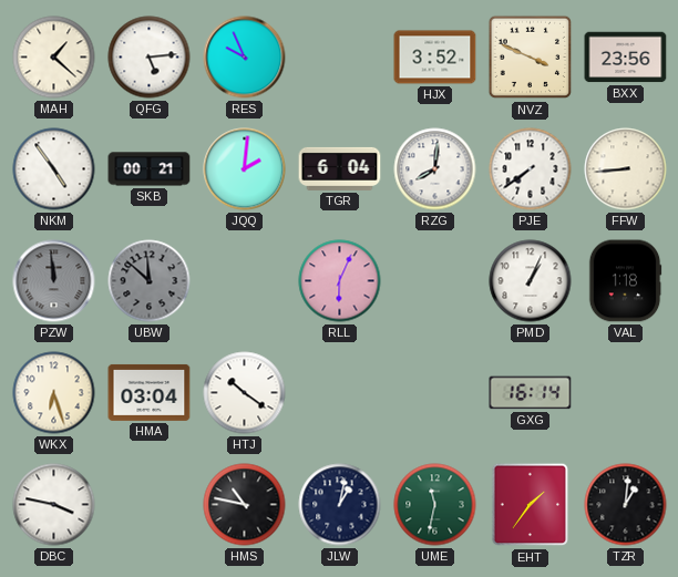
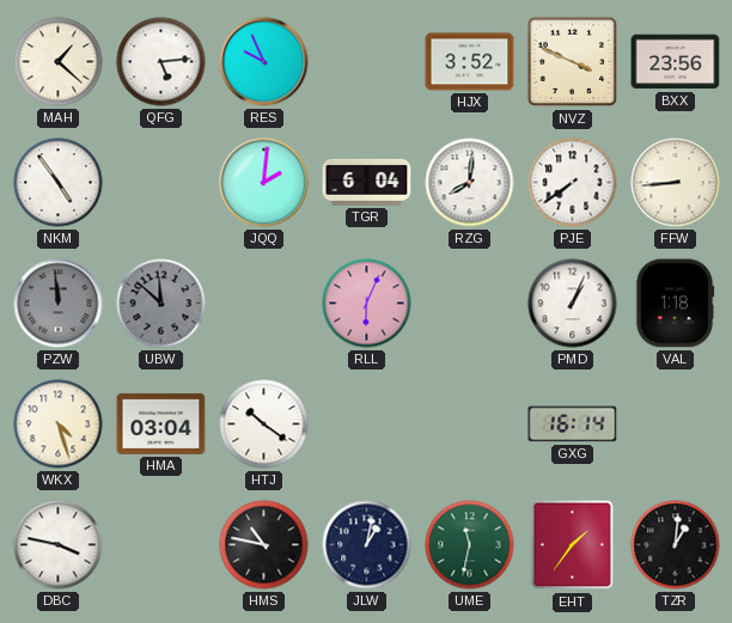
SKB: 00:21 -> none
WKX: 6:27 -> 4:27
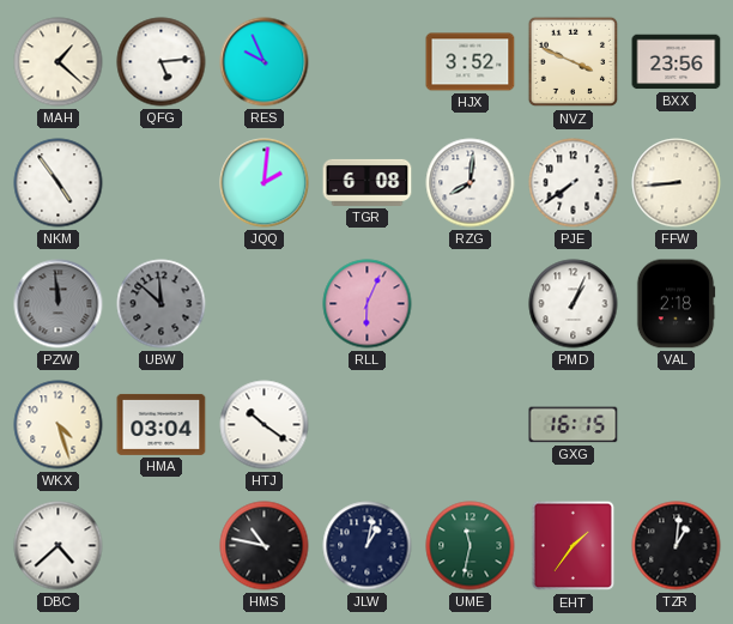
TGR: 6:04 -> 6:08
VAL: 1:18 -> 2:18
GXG: 16:14 -> 16:15
DBC: 3:47 -> 4:38
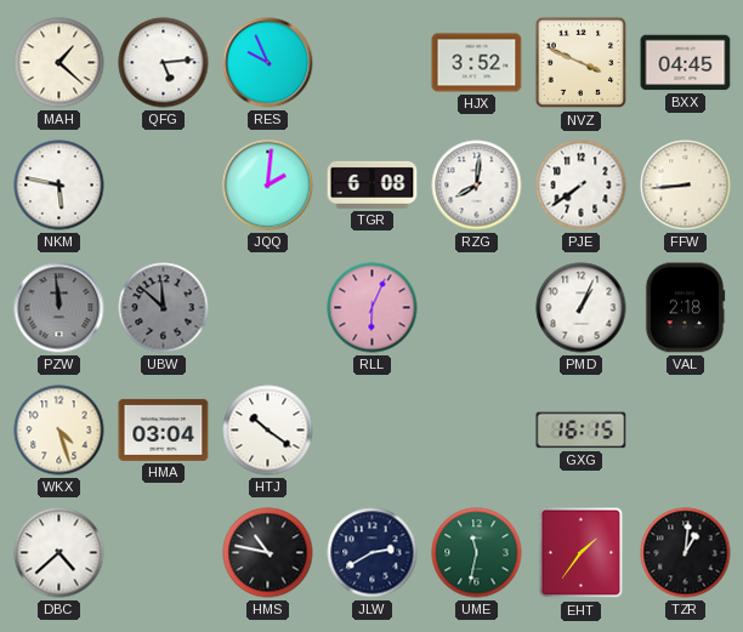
BXX: 23:56 -> 04:45
NKM: 4:54 -> 5:47
JLW: 1:02 -> 2:40
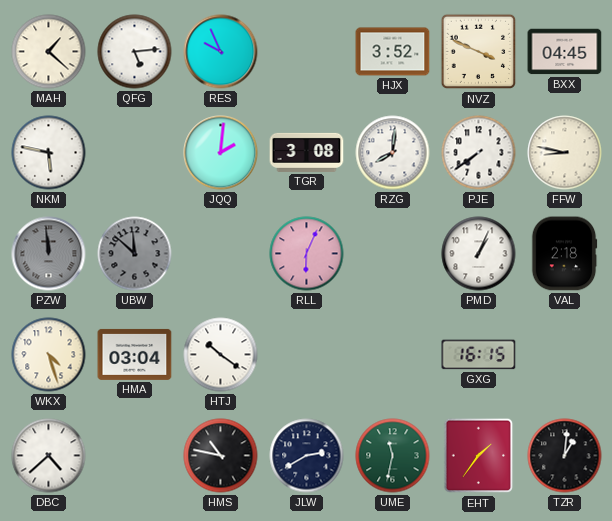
TGR: 6:08 -> 3:08
FFW: 8:44 -> 8:47
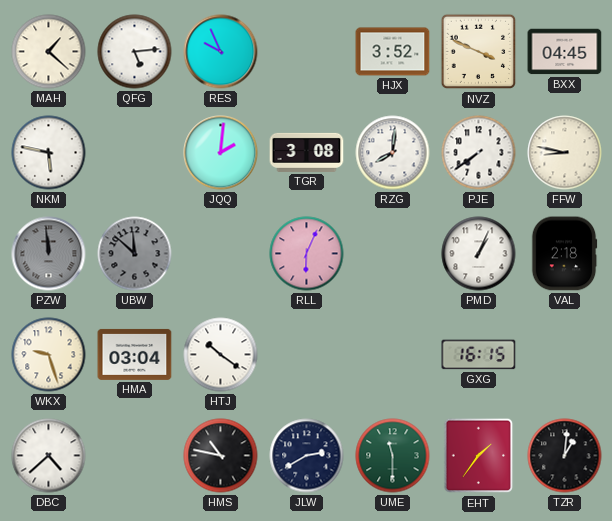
WKX: 4:27 -> 9:27
UME: 11:32 -> 11:30
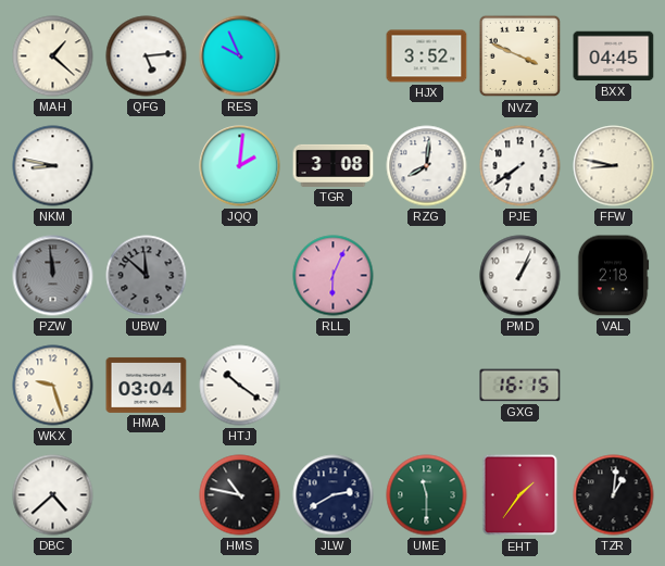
NKM: 5:47 -> 8:47
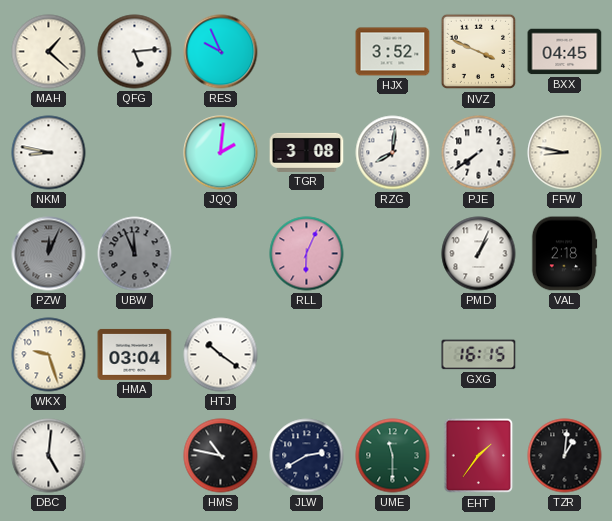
PZW: 11:59 -> 12:04
UBW: 11:52 -> 11:56
DBC: 4:38 -> 5:01
